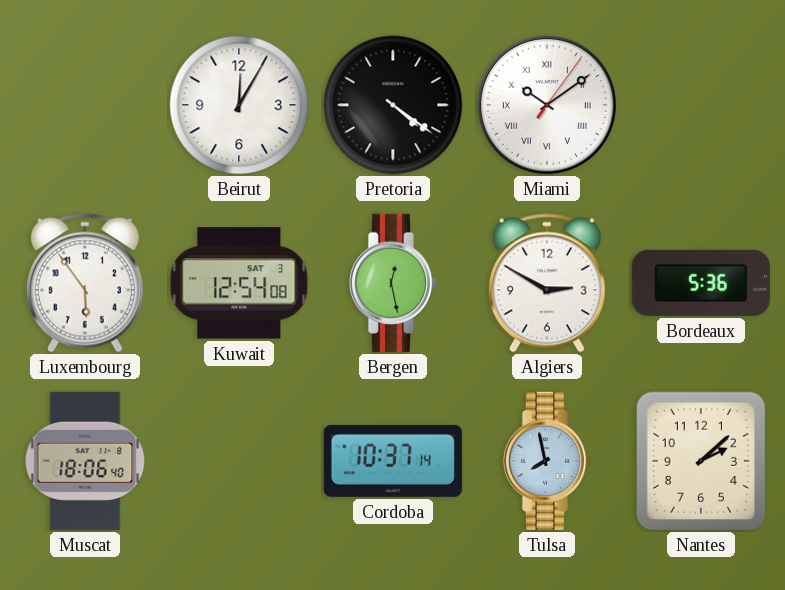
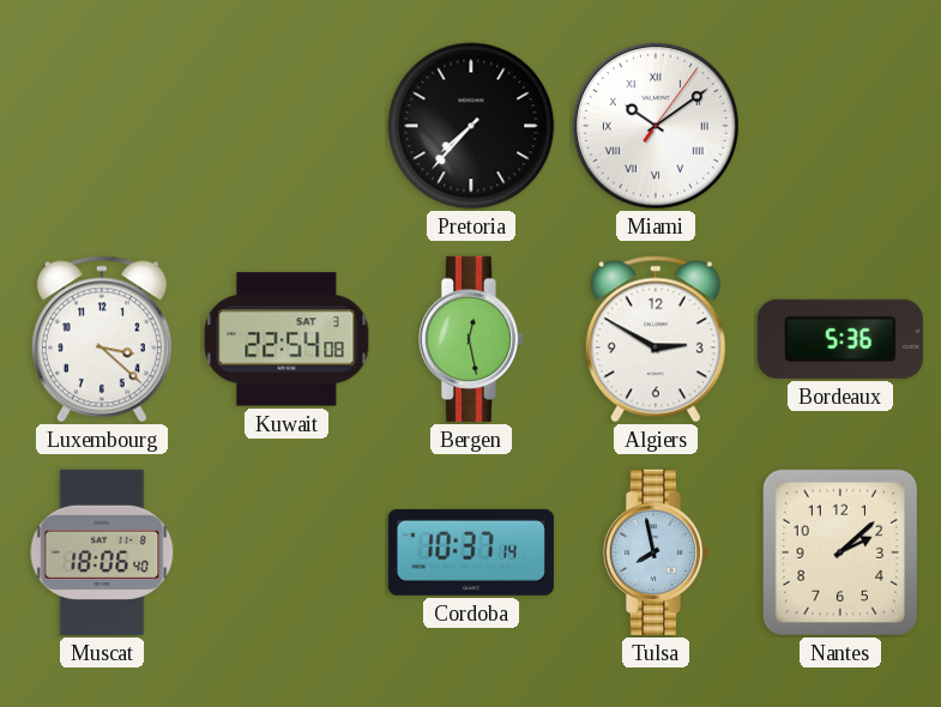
Beirut: 12:05 -> none
Pretoria: 4:21 -> 7:37
Luxembourg: 5:54 -> 3:22
Kuwait: 12:54 -> 22:54
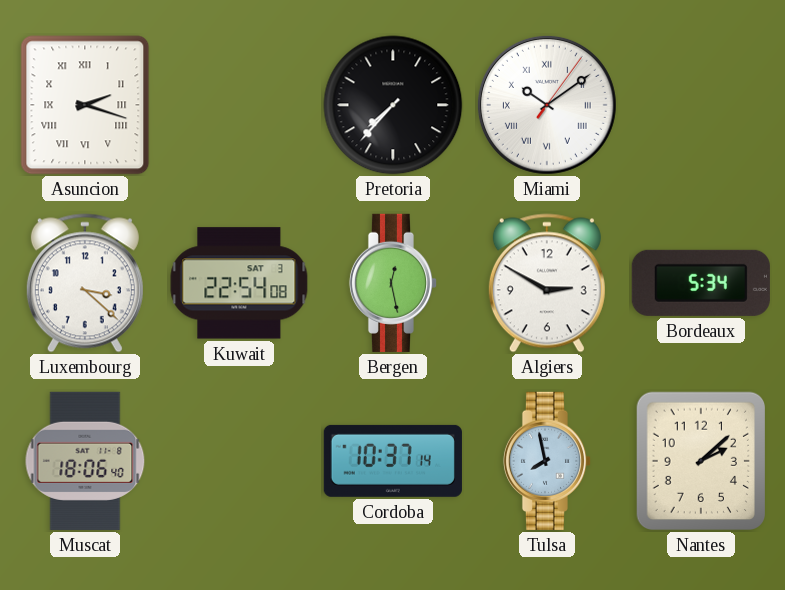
Asuncion: none -> 2:18
Bordeaux: 5:36 -> 5:34
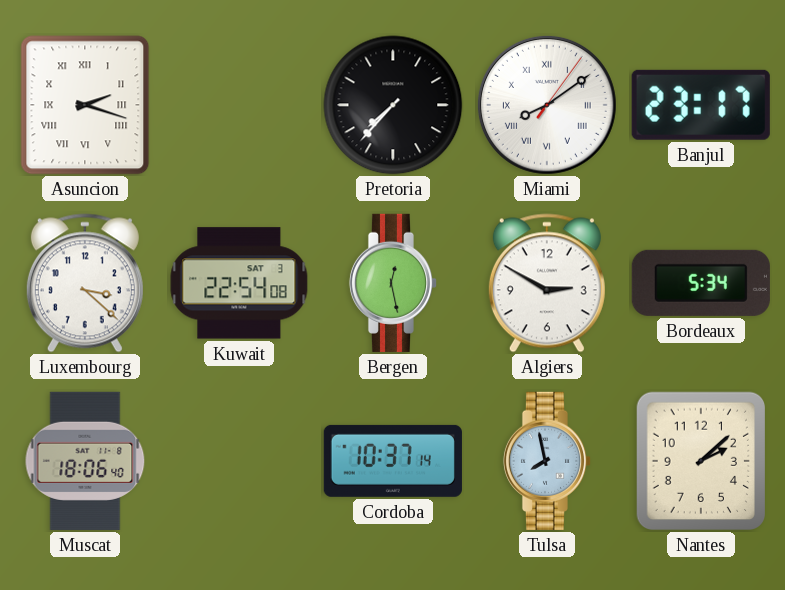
Miami: 10:09 -> 8:09
Banjul: none -> 23:17
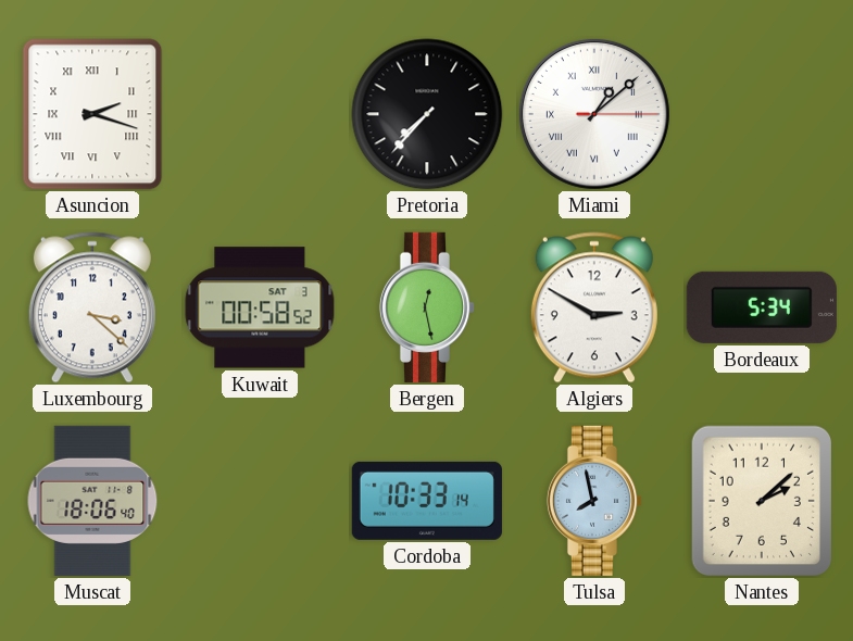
Miami: 8:09 -> 1:08
Banjul: 23:17 -> none
Kuwait: 22:54 -> 00:58
Cordoba: 10:37 -> 10:33
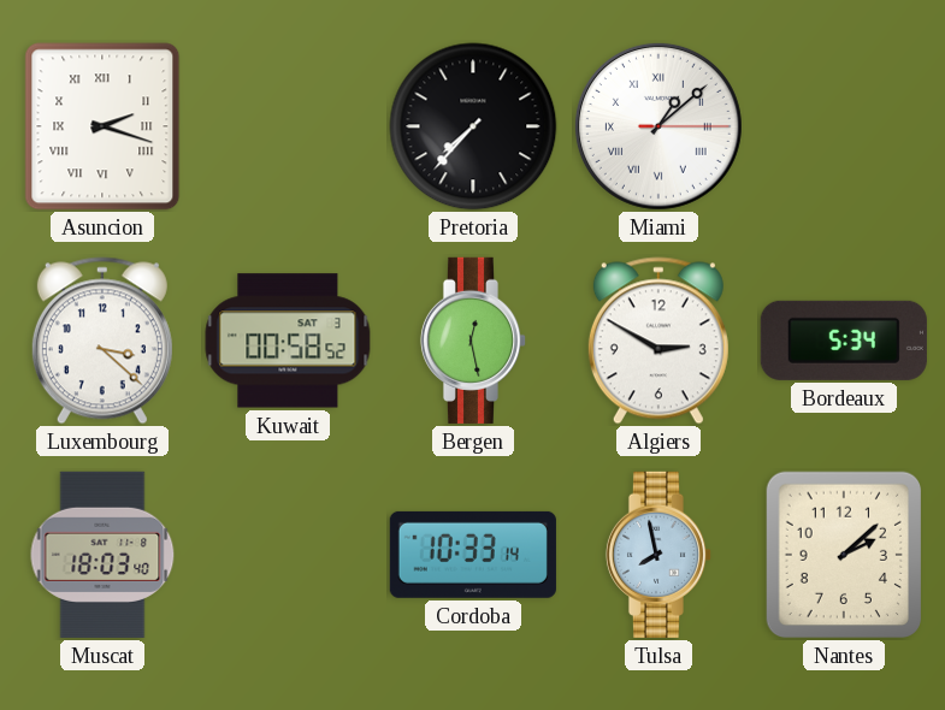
Muscat: 18:06 -> 18:03
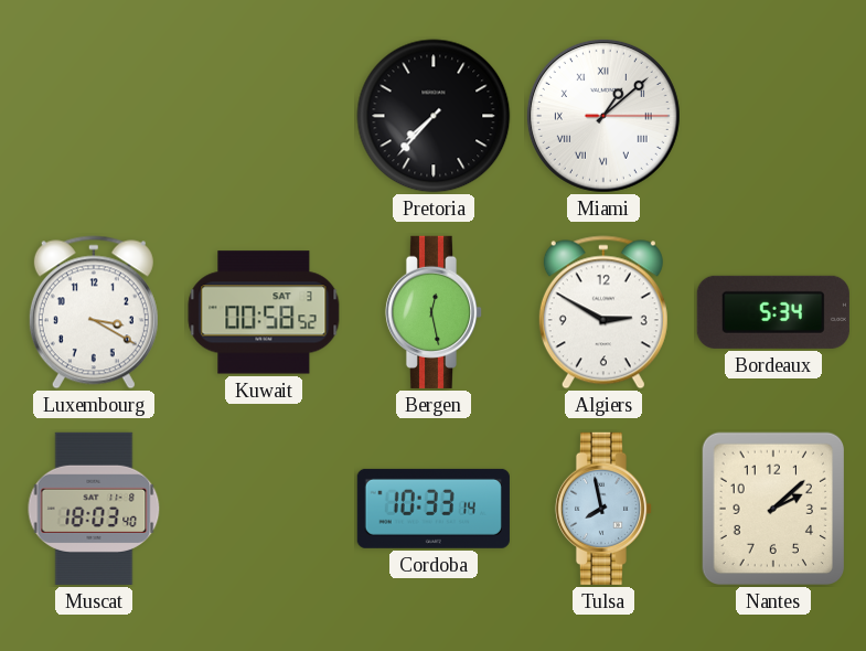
Asuncion: 2:18 -> none
Luxembourg: 3:22 -> 3:20
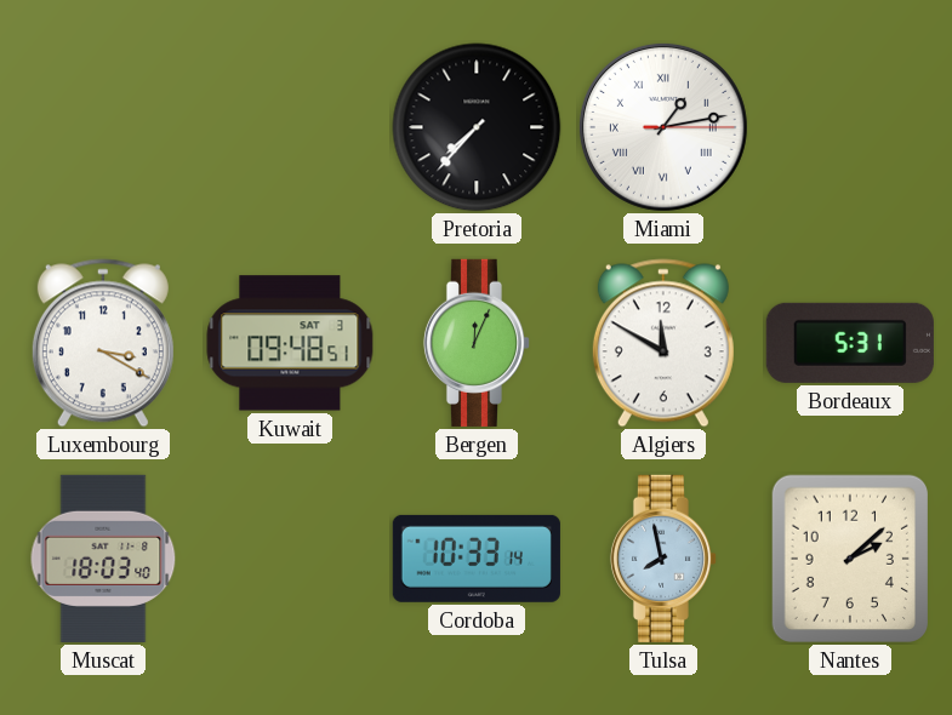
Miami: 1:08 -> 1:13
Kuwait: 00:58 -> 09:48
Bergen: 12:28 -> 12:04
Algiers: 2:50 -> 11:50
Bordeaux: 5:34 -> 5:31
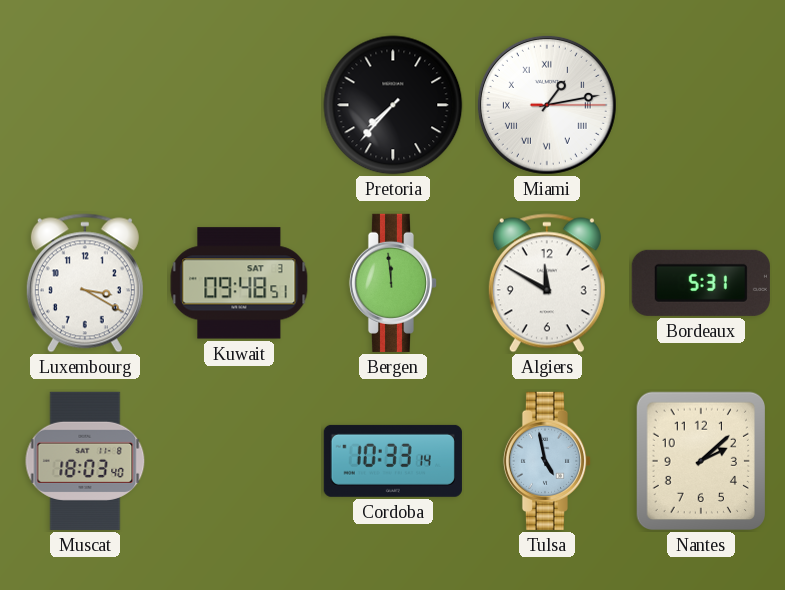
Bergen: 12:04 -> 11:59
Tulsa: 7:58 -> 4:58
